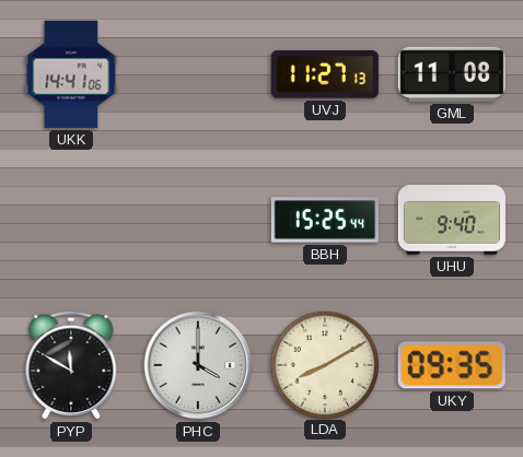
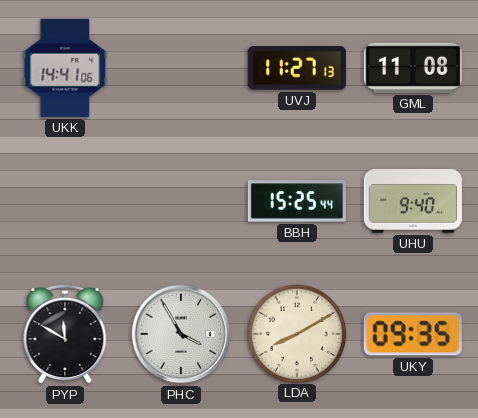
PHC: 4:00 -> 3:55
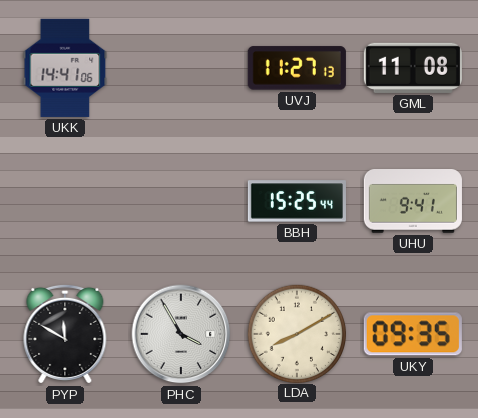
UHU: 9:40 -> 9:41
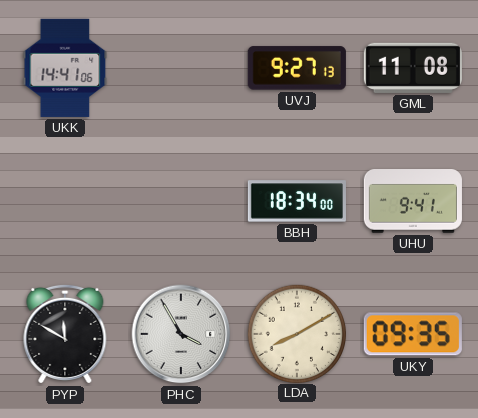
UVJ: 11:27 -> 9:27
BBH: 15:25 -> 18:34
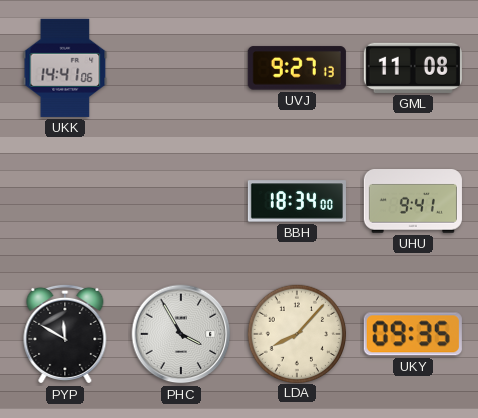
LDA: 8:10 -> 8:07
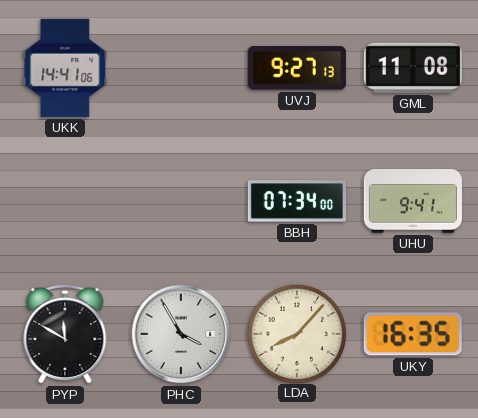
BBH: 18:34 -> 07:34
UKY: 09:35 -> 16:35
